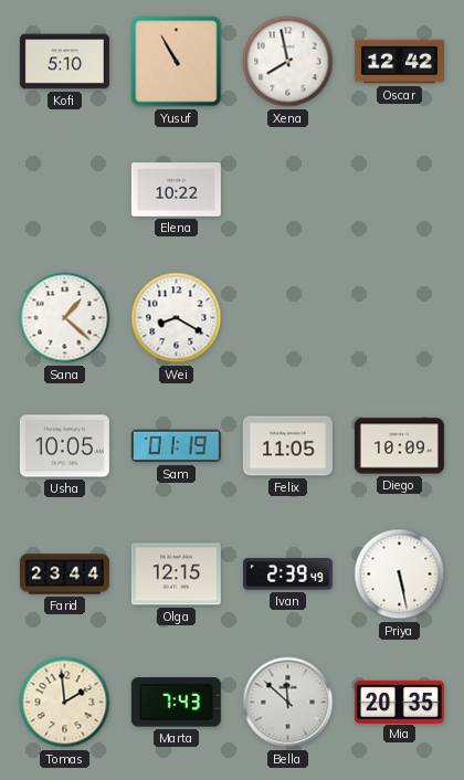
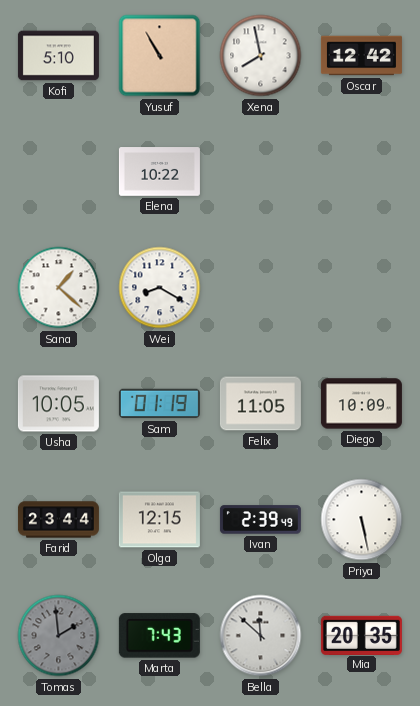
Tomas dial: cream -> grey
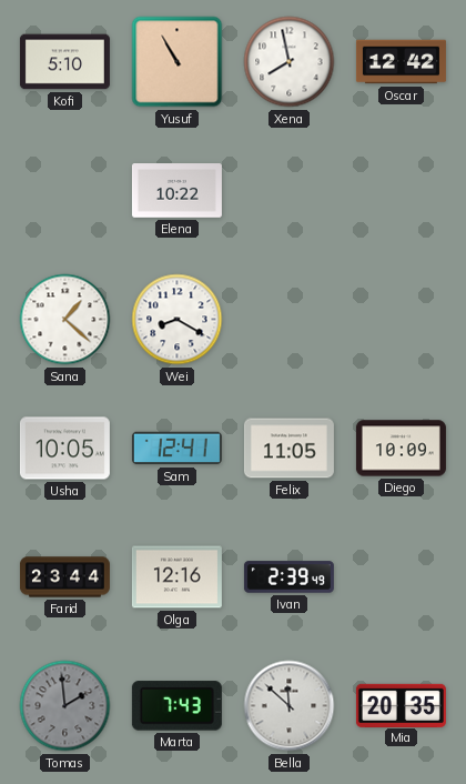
Sam: 01:19 -> 12:41
Olga: 12:15 -> 12:16
Priya: 5:28 -> none
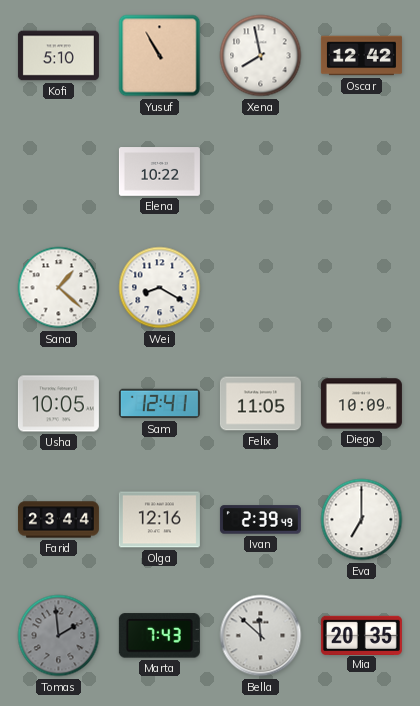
Eva: none -> 7:00
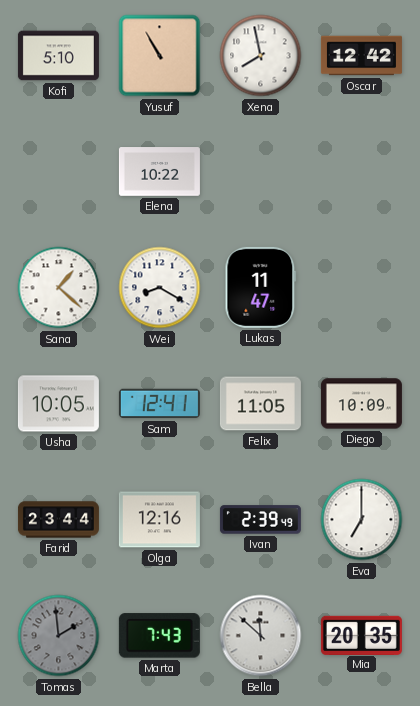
Lukas: none -> 11:47
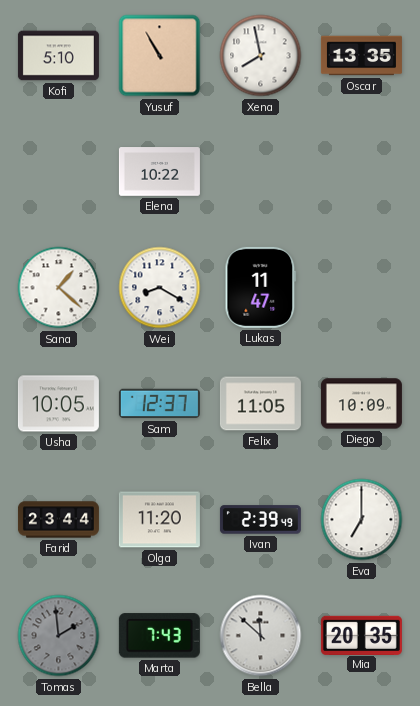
Oscar: 12:42 -> 13:35
Sam: 12:41 -> 12:37
Olga: 12:16 -> 11:20
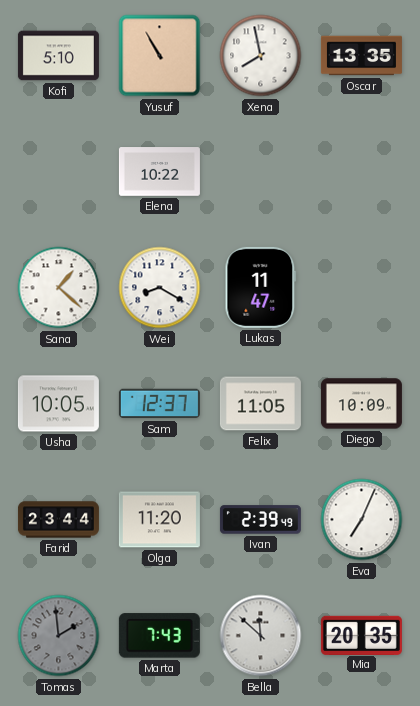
Eva: 7:00 -> 7:04
